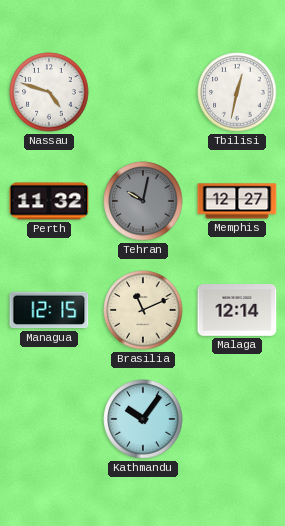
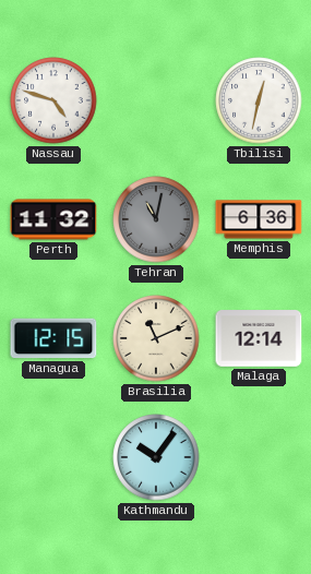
Tehran: 10:02 -> 11:02
Memphis: 12:27 -> 6:36
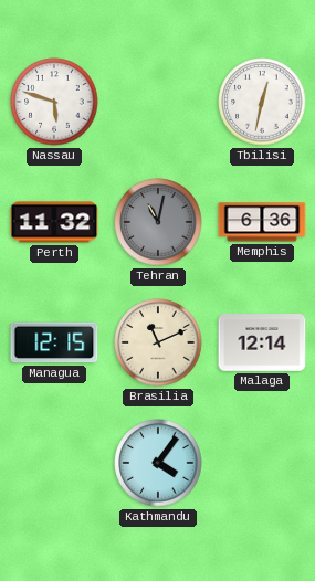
Nassau: 4:48 -> 5:48
Kathmandu: 10:06 -> 4:06
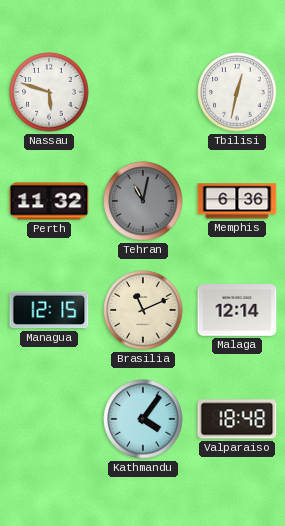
Valparaiso: none -> 18:48
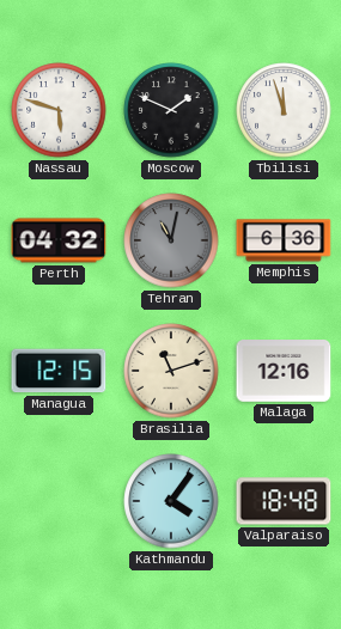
Moscow: none -> 1:49
Tbilisi: 12:32 -> 11:57
Perth: 11:32 -> 04:32
Brasilia: 11:11 -> 11:12
Malaga: 12:14 -> 12:16
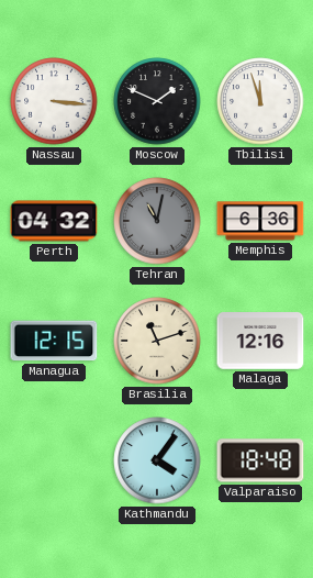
Nassau: 5:48 -> 3:16
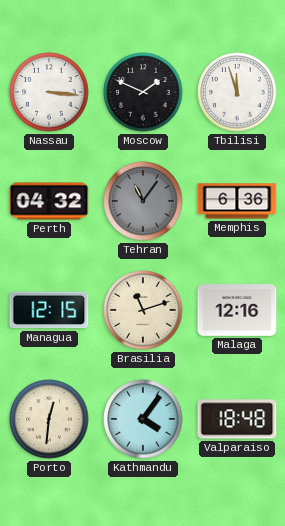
Tehran: 11:02 -> 11:06
Porto: none -> 12:31
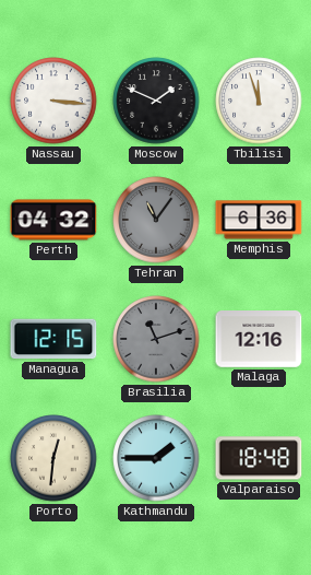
Brasilia dial: cream -> grey
Kathmandu: 4:06 -> 1:45
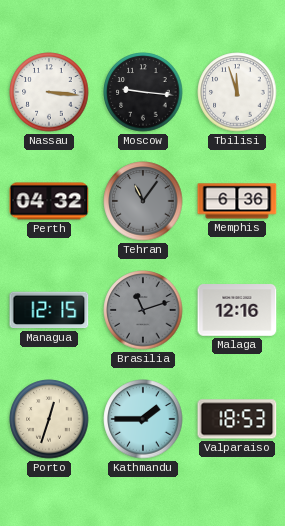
Moscow: 1:49 -> 9:16
Porto: 12:31 -> 12:33
Valparaiso: 18:48 -> 18:53
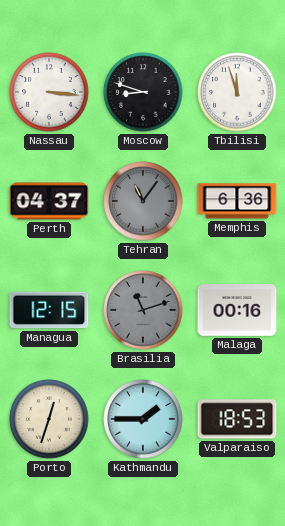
Moscow: 9:16 -> 8:48
Perth: 04:32 -> 04:37
Malaga: 12:16 -> 00:16
